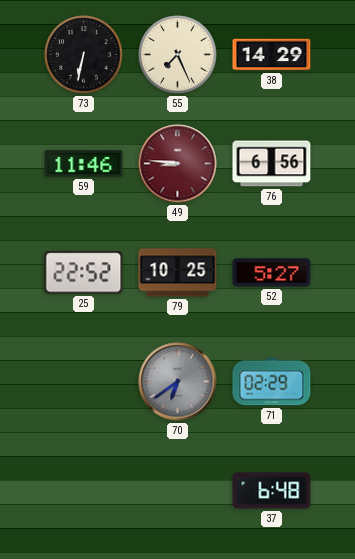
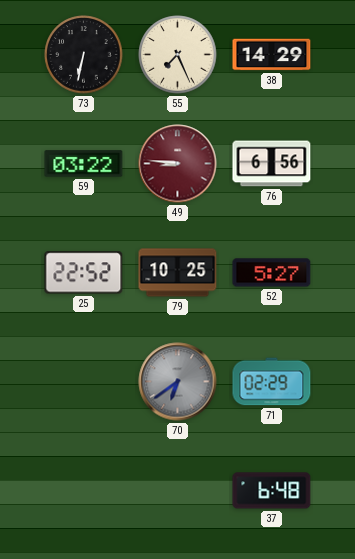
59: 11:46 -> 03:22
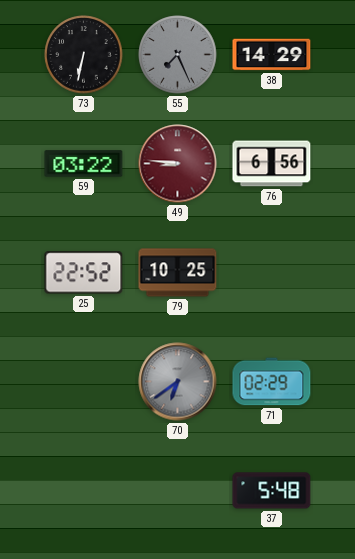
55 dial: cream -> grey
52: 5:27 -> none
37: 6:48 -> 5:48
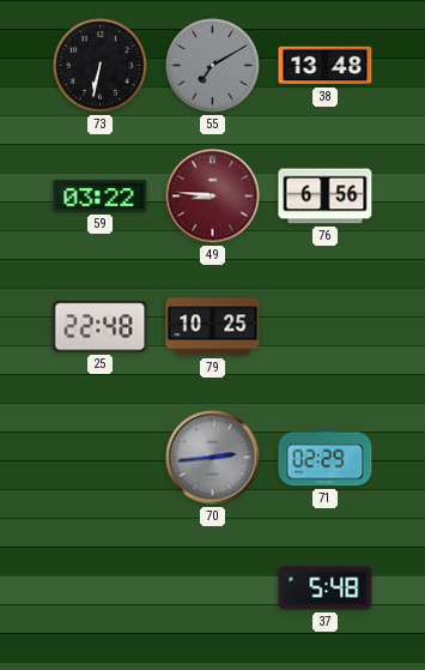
55: 7:26 -> 7:10
38: 14:29 -> 13:48
25: 22:52 -> 22:48
70: 6:39 -> 2:44
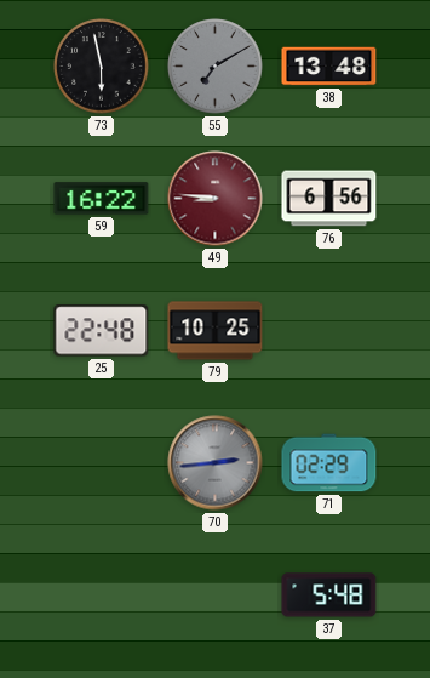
73: 6:32 -> 5:58
59: 03:22 -> 16:22
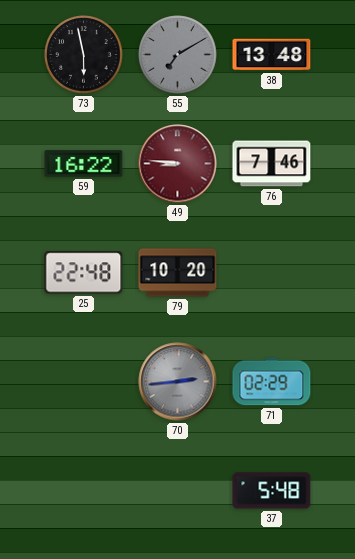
76: 6:56 -> 7:46
79: 10:25 -> 10:20
